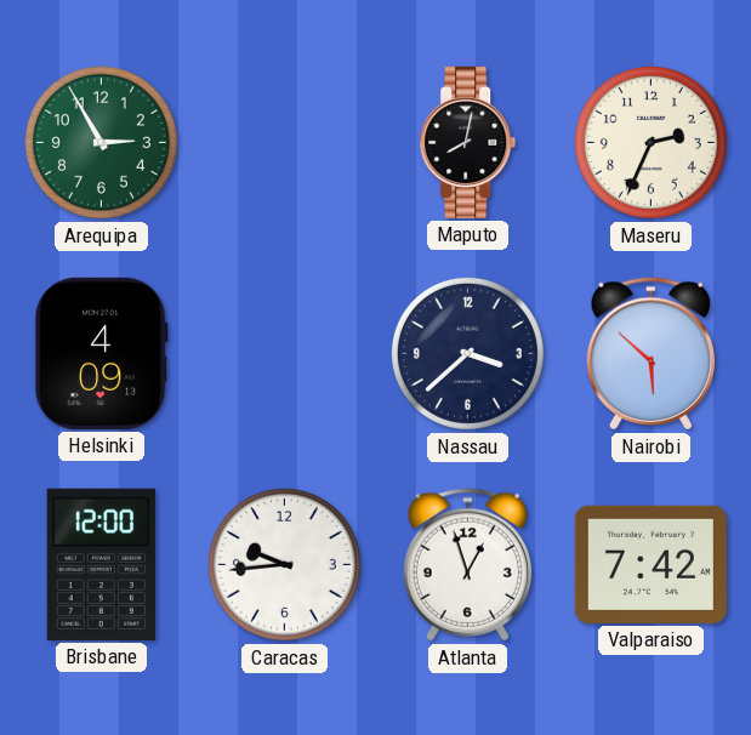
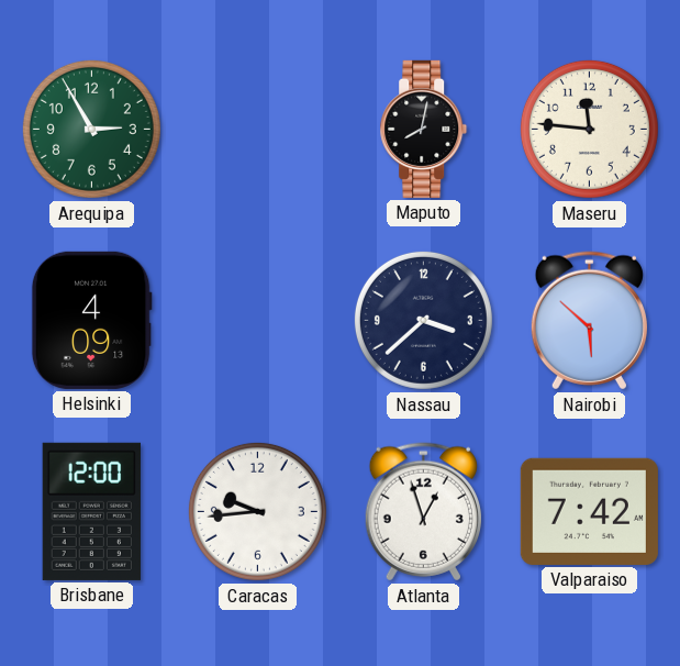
Maseru: 2:34 -> 11:46
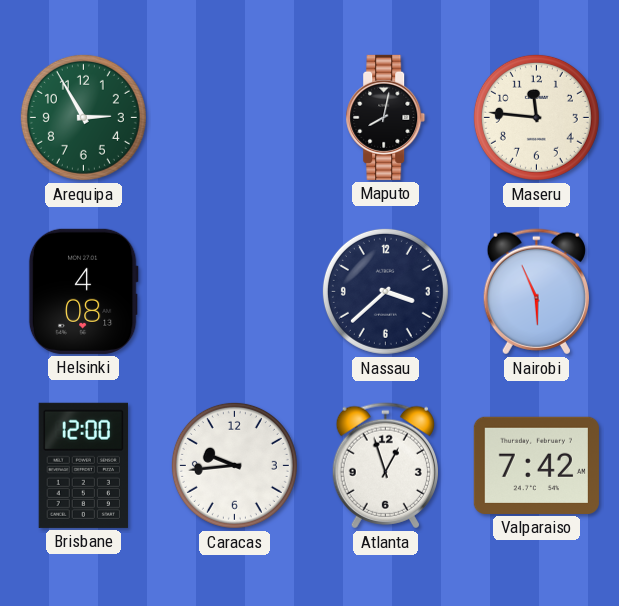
Helsinki: 4:09 -> 4:08
Nairobi: 5:52 -> 5:56
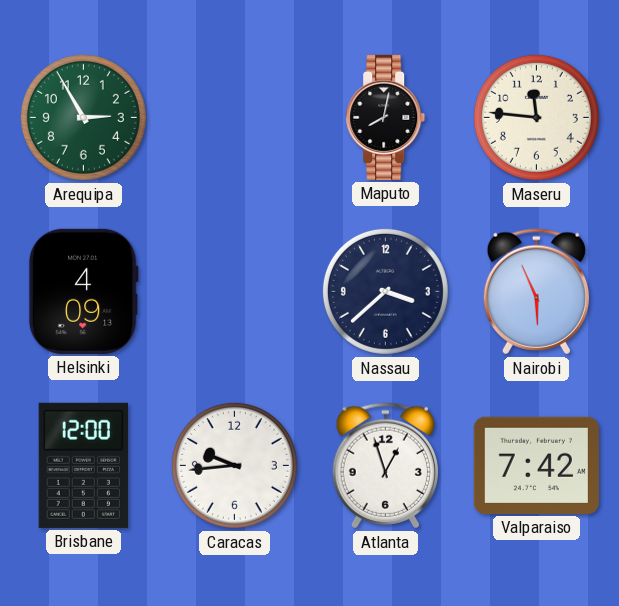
Helsinki: 4:08 -> 4:09
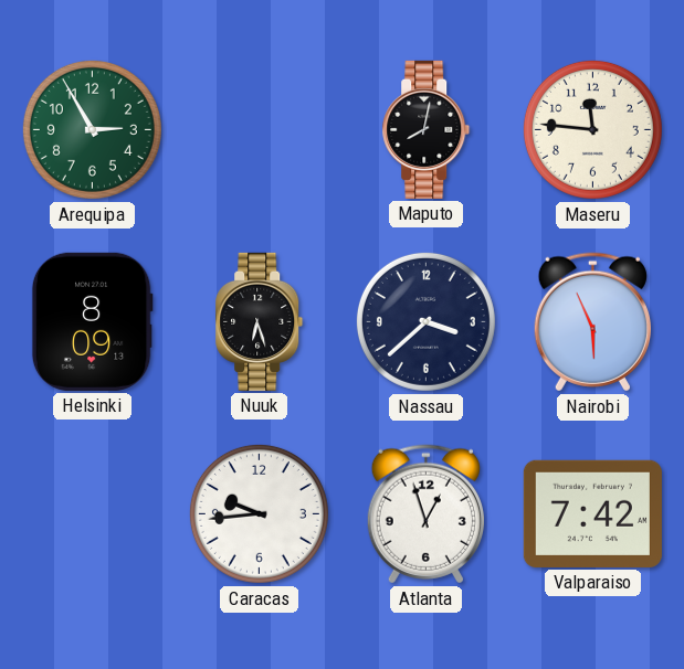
Helsinki: 4:09 -> 8:09
Nuuk: none -> 6:27
Brisbane: 12:00 -> none
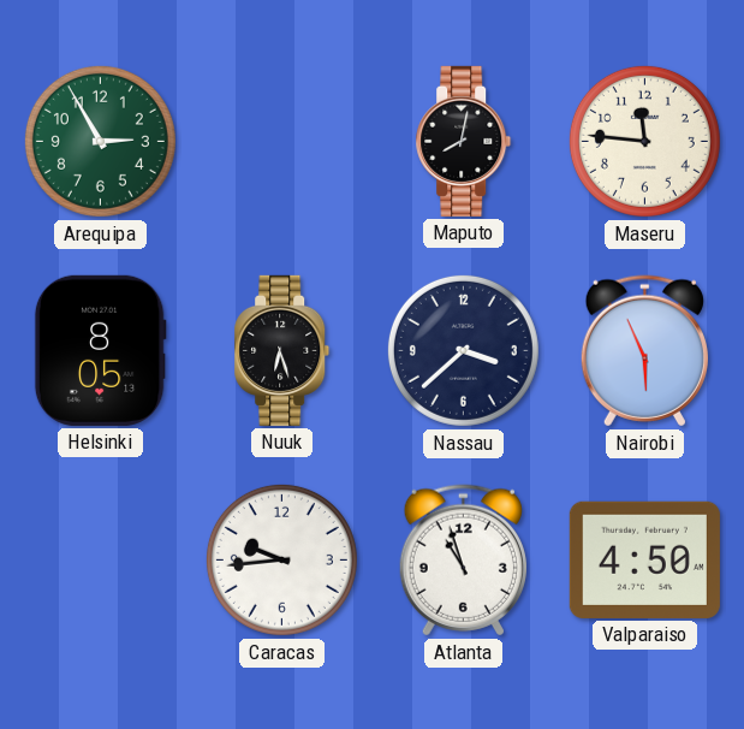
Helsinki: 8:09 -> 8:05
Atlanta: 12:57 -> 10:57
Valparaiso: 7:42 -> 4:50
